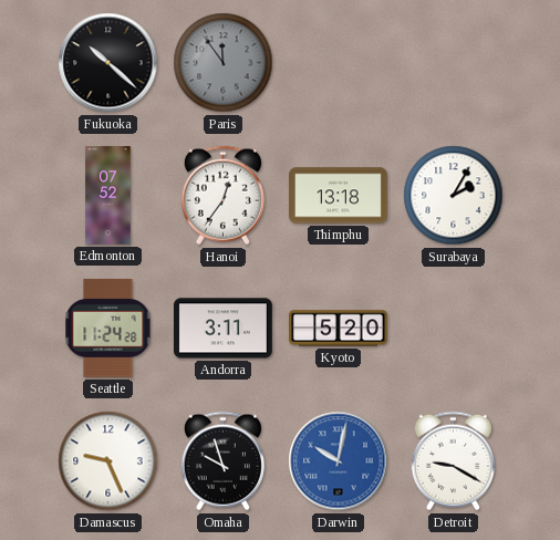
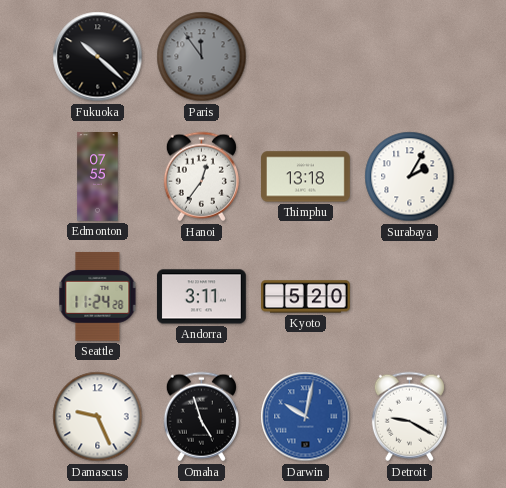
Edmonton: 07:52 -> 07:55
Omaha: 9:57 -> 4:57
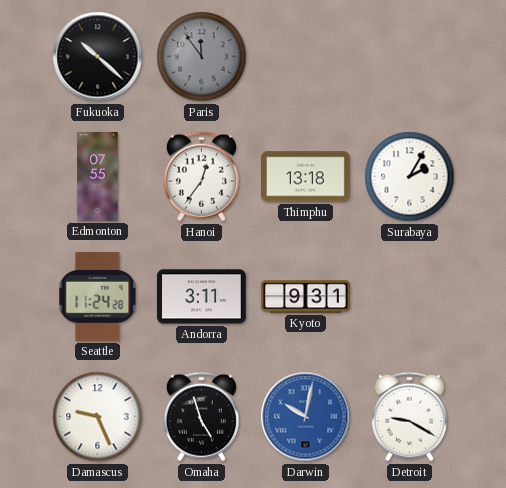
Kyoto: 5:20 -> 9:31
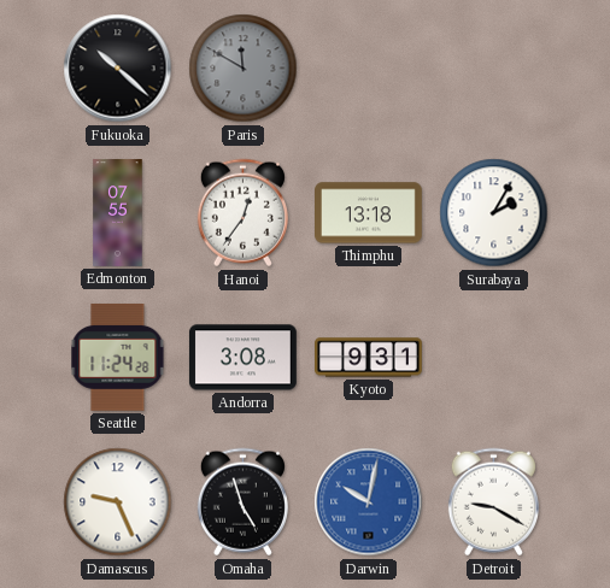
Paris: 11:54 -> 11:50
Andorra: 3:11 -> 3:08
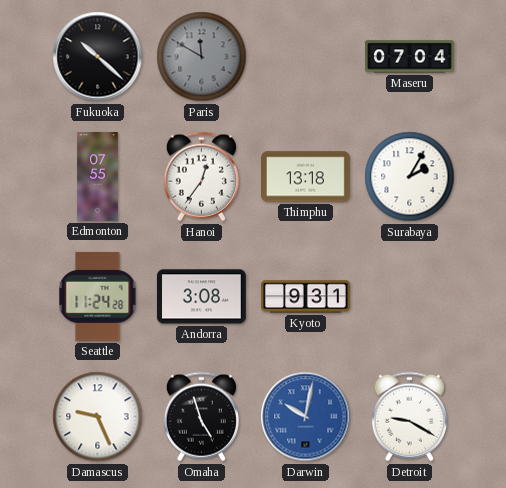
Maseru: none -> 07:04
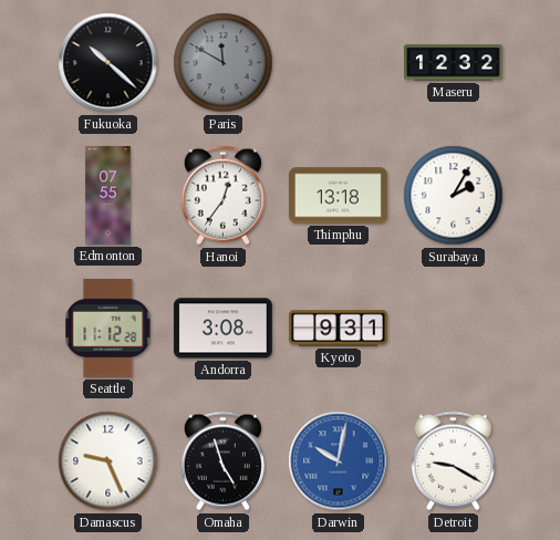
Maseru: 07:04 -> 12:32
Seattle: 11:24 -> 11:12
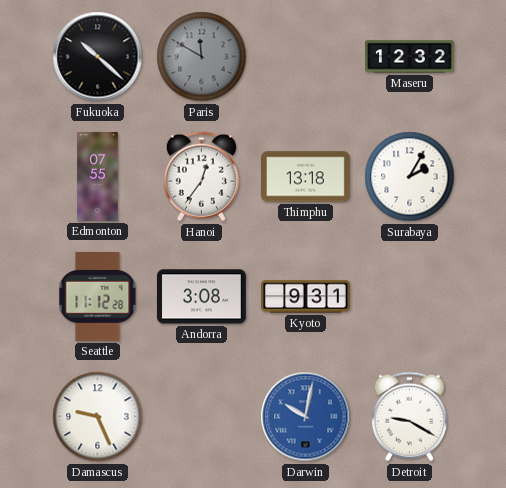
Omaha: 4:57 -> none
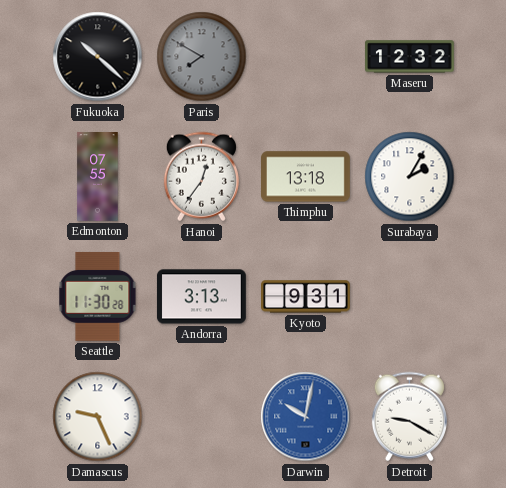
Paris: 11:50 -> 7:50
Seattle: 11:12 -> 11:30
Andorra: 3:08 -> 3:13
